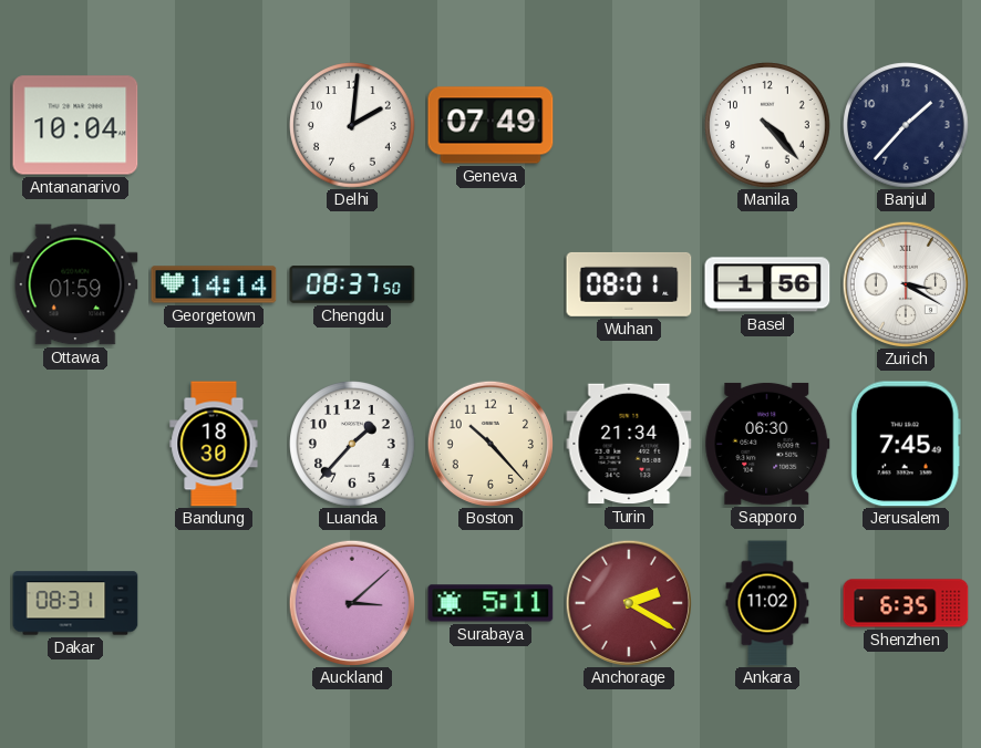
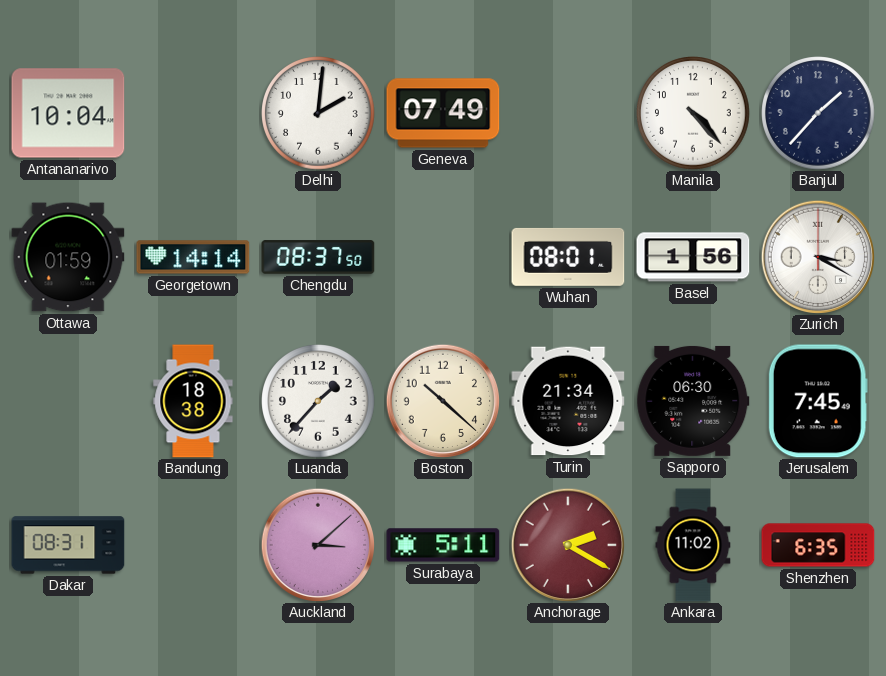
Bandung: 18:30 -> 18:38
Boston: 10:23 -> 10:22
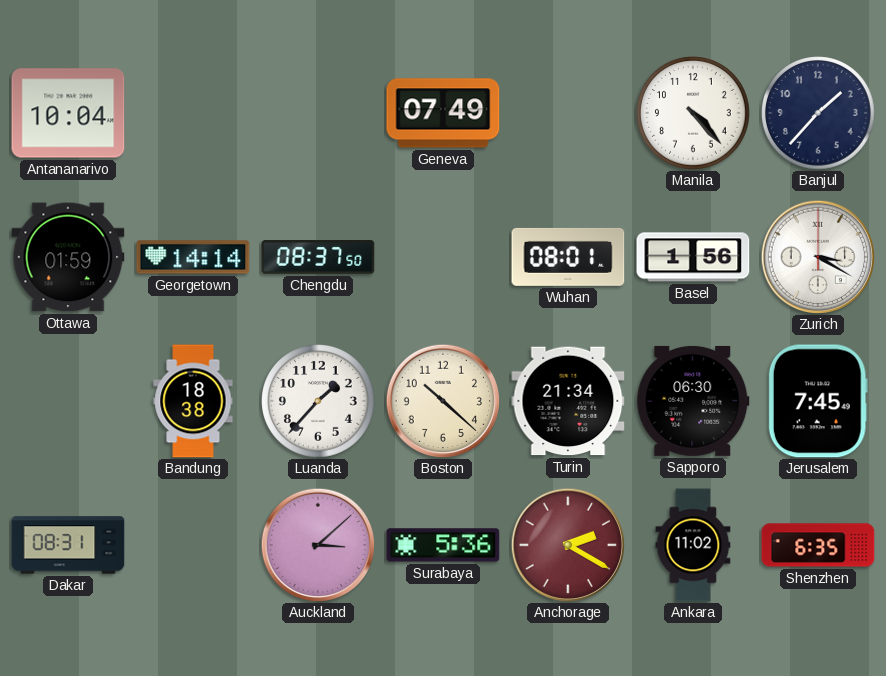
Delhi: 2:01 -> none
Surabaya: 5:11 -> 5:36
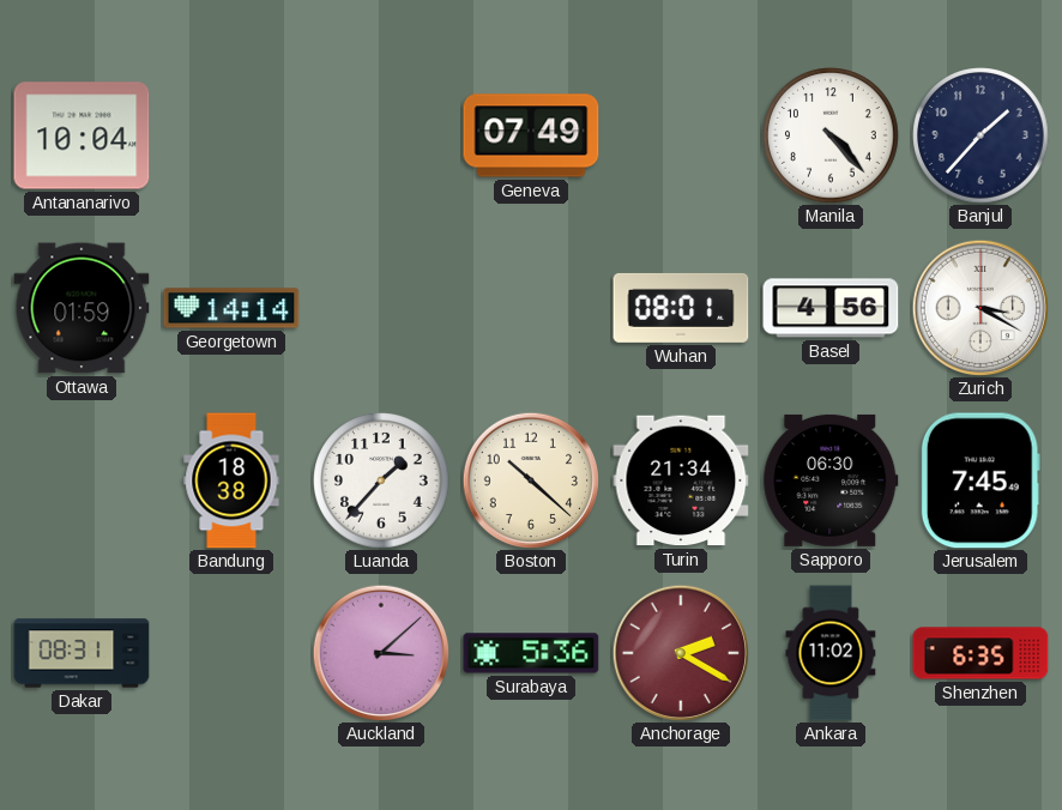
Chengdu: 08:37 -> none
Basel: 1:56 -> 4:56
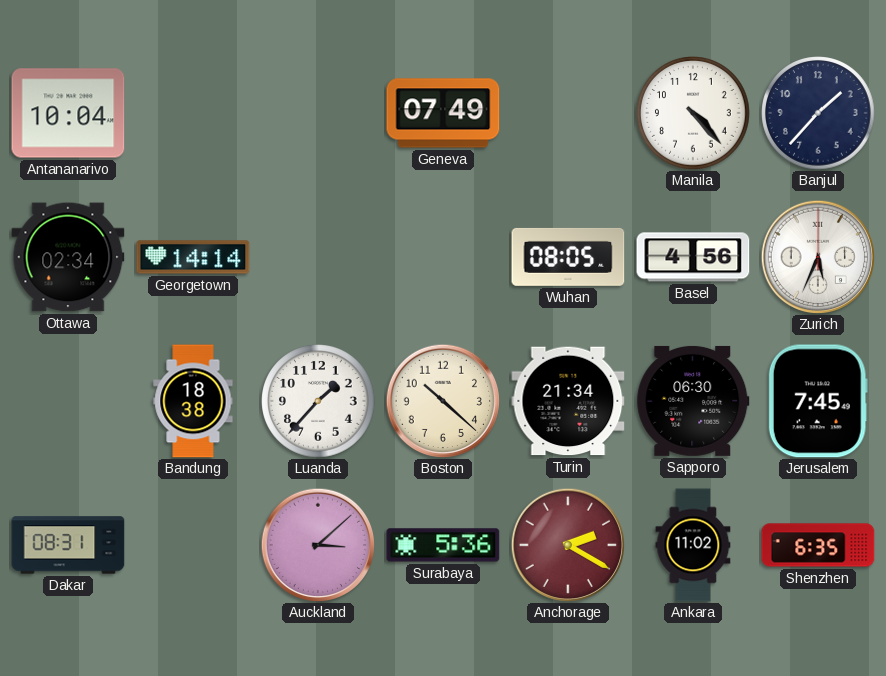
Ottawa: 01:59 -> 02:34
Wuhan: 08:01 -> 08:05
Zurich: 3:20 -> 5:34
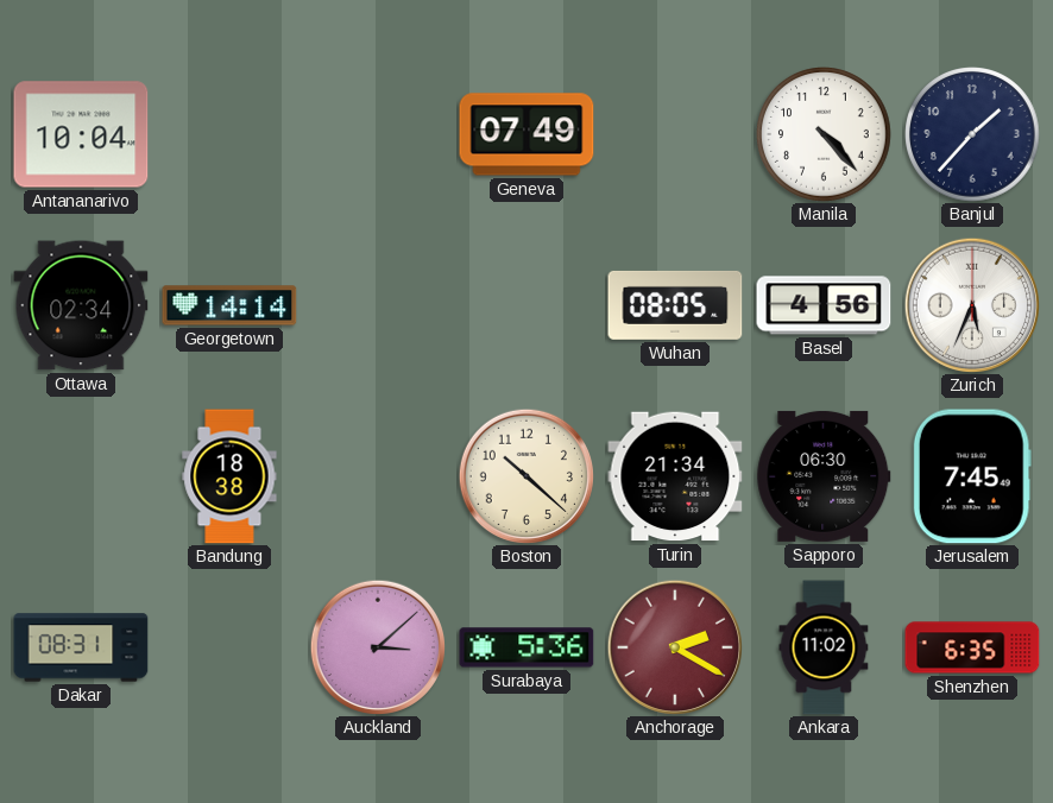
Luanda: 1:37 -> none
